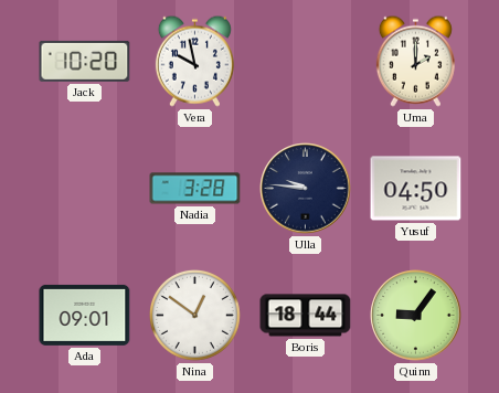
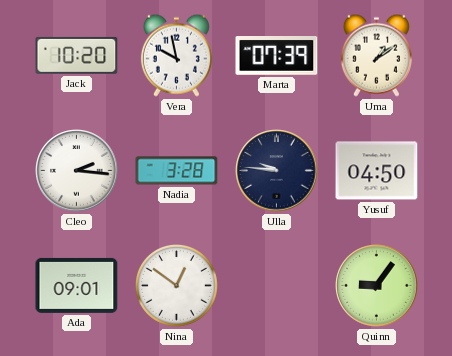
Marta: none -> 07:39
Uma: 2:00 -> 1:09
Cleo: none -> 2:16
Boris: 18:44 -> none
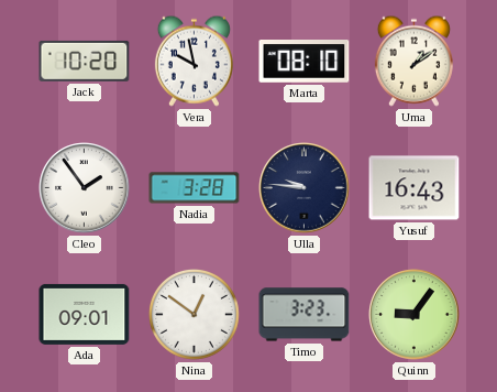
Marta: 07:39 -> 08:10
Cleo: 2:16 -> 1:54
Yusuf: 04:50 -> 16:43
Timo: none -> 3:23
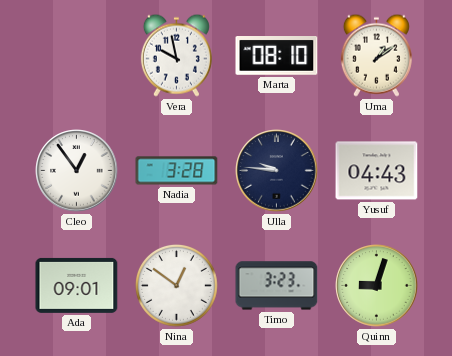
Jack: 10:20 -> none
Cleo: 1:54 -> 12:54
Yusuf: 16:43 -> 04:43
Quinn: 9:06 -> 9:03
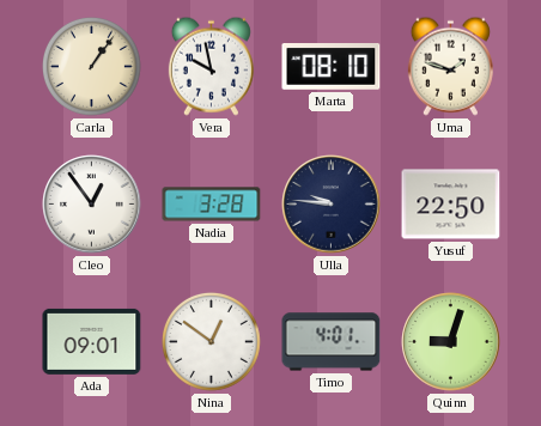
Carla: none -> 1:06
Uma: 1:09 -> 1:48
Yusuf: 04:43 -> 22:50
Timo: 3:23 -> 4:01
